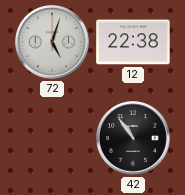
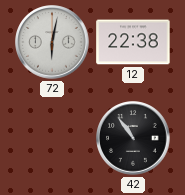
72: 5:03 -> 6:02
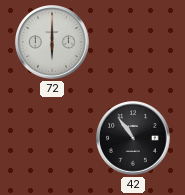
72: 6:02 -> 6:00
12: 22:38 -> none
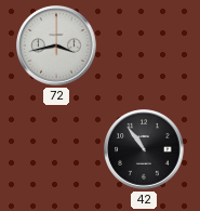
72: 6:00 -> 3:43
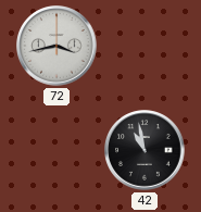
42: 10:54 -> 10:58
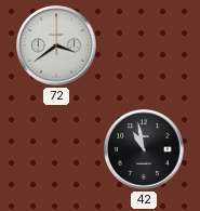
72: 3:43 -> 3:39
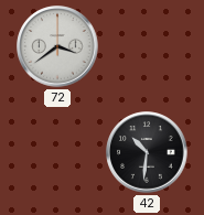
42: 10:58 -> 10:31
